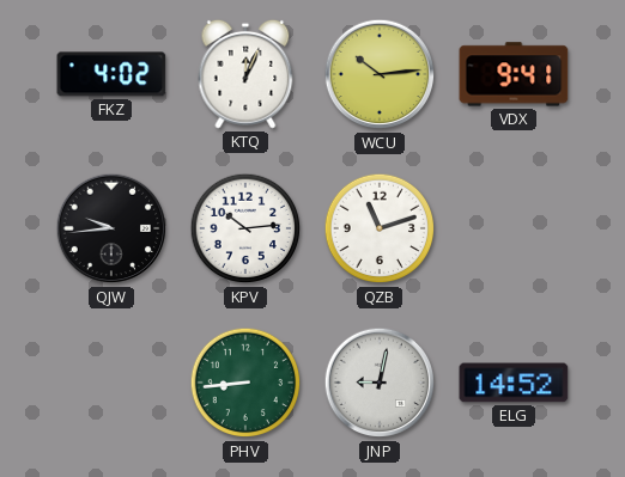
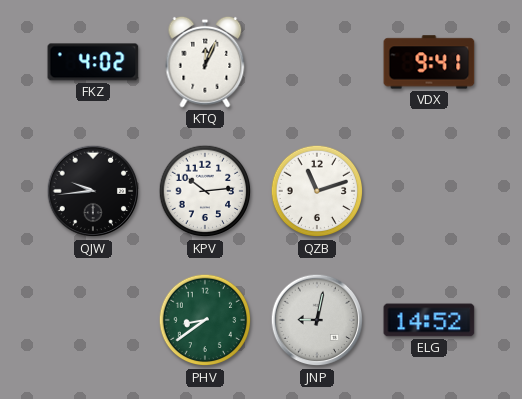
WCU: 10:14 -> none
PHV: 8:44 -> 8:39
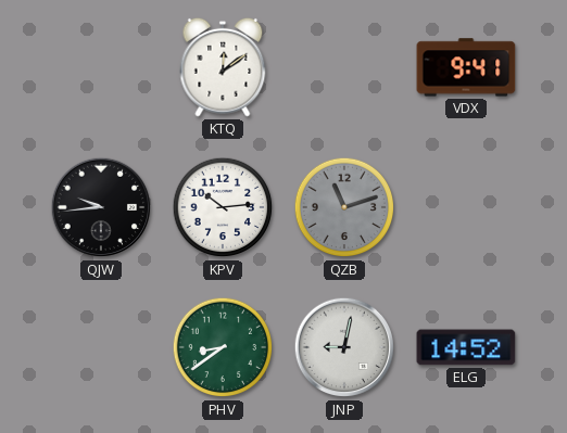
FKZ: 4:02 -> none
KTQ: 12:04 -> 12:09
QZB dial: white -> grey
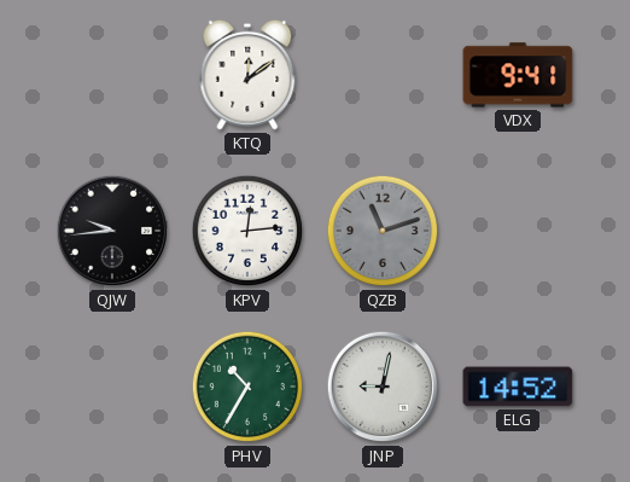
KPV: 10:14 -> 12:14
PHV: 8:39 -> 10:35
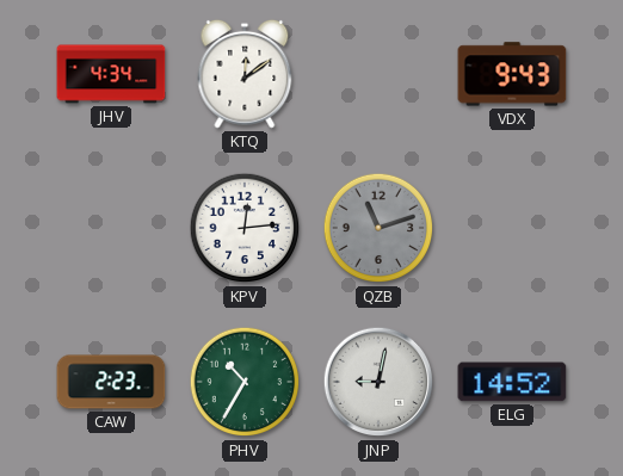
JHV: none -> 4:34
VDX: 9:41 -> 9:43
QJW: 9:44 -> none
CAW: none -> 2:23
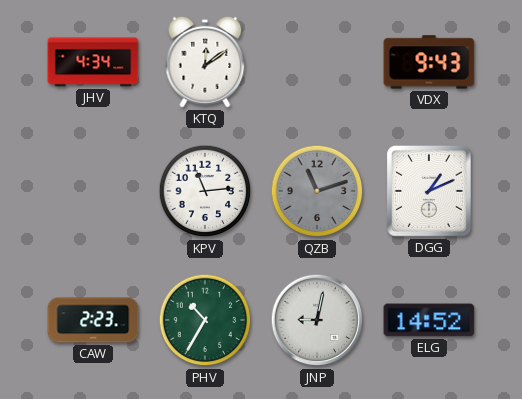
KPV: 12:14 -> 11:14
DGG: none -> 1:11
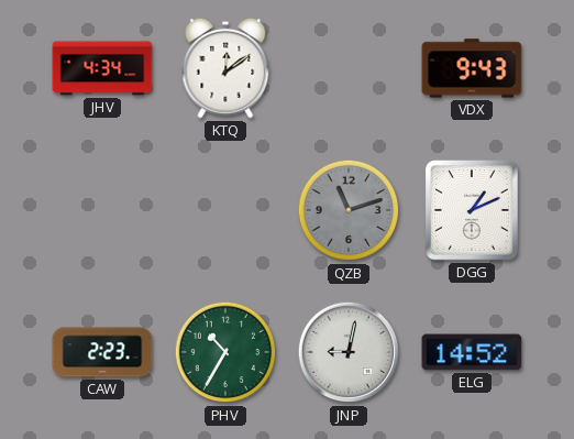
KPV: 11:14 -> none
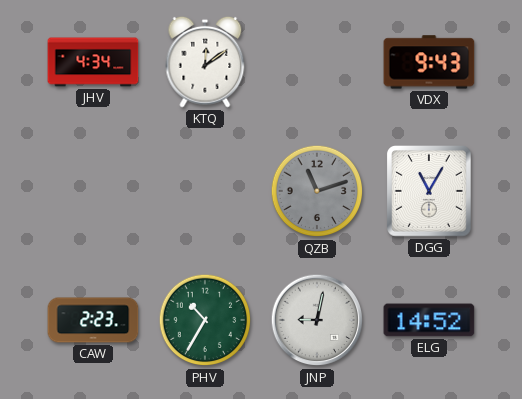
DGG: 1:11 -> 11:05
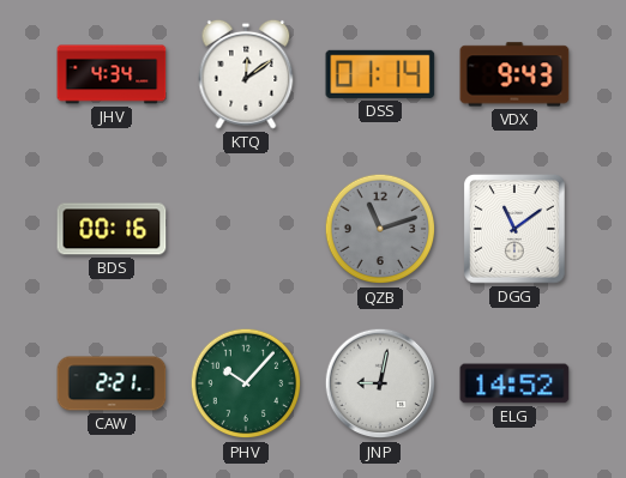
DSS: none -> 01:14
BDS: none -> 00:16
DGG: 11:05 -> 11:09
CAW: 2:23 -> 2:21
PHV: 10:35 -> 10:07
